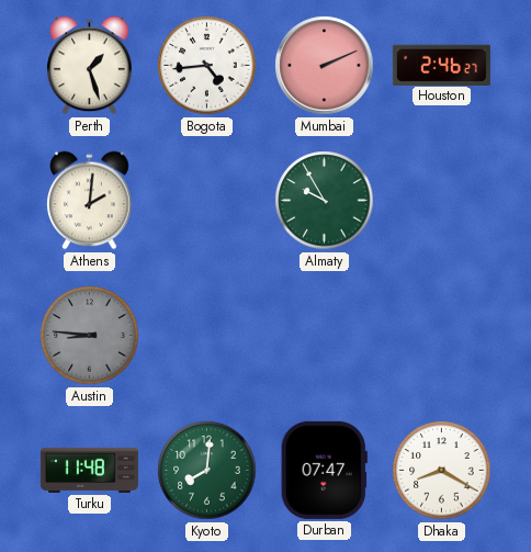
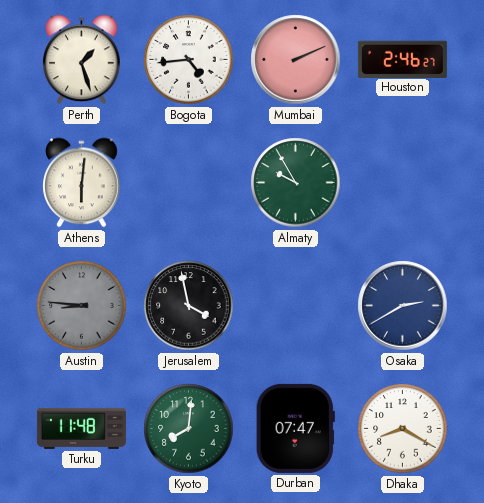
Athens: 2:01 -> 6:01
Jerusalem: none -> 3:58
Osaka: none -> 2:40
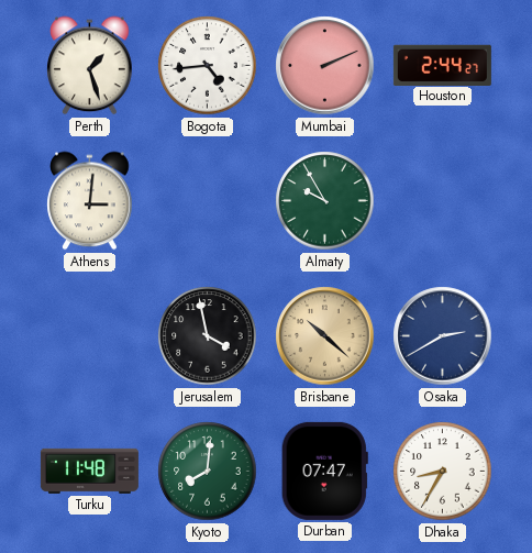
Houston: 2:46 -> 2:44
Athens: 6:01 -> 3:01
Austin: 8:46 -> none
Brisbane: none -> 10:22
Dhaka: 8:20 -> 8:35
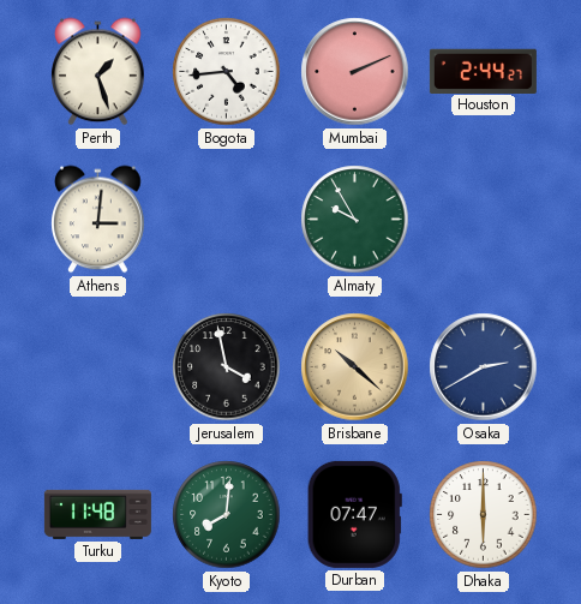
Dhaka: 8:35 -> 6:00
